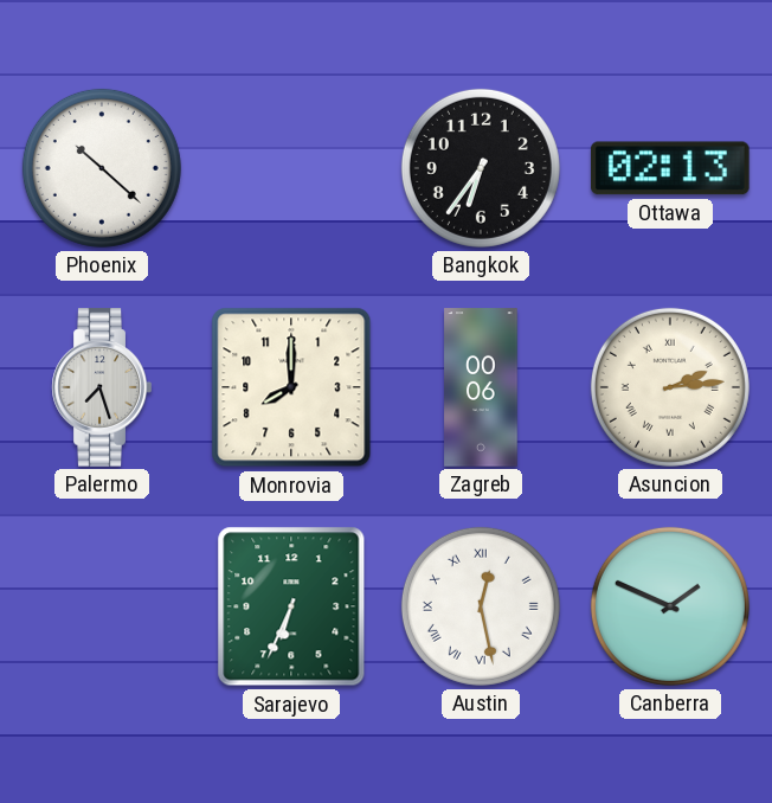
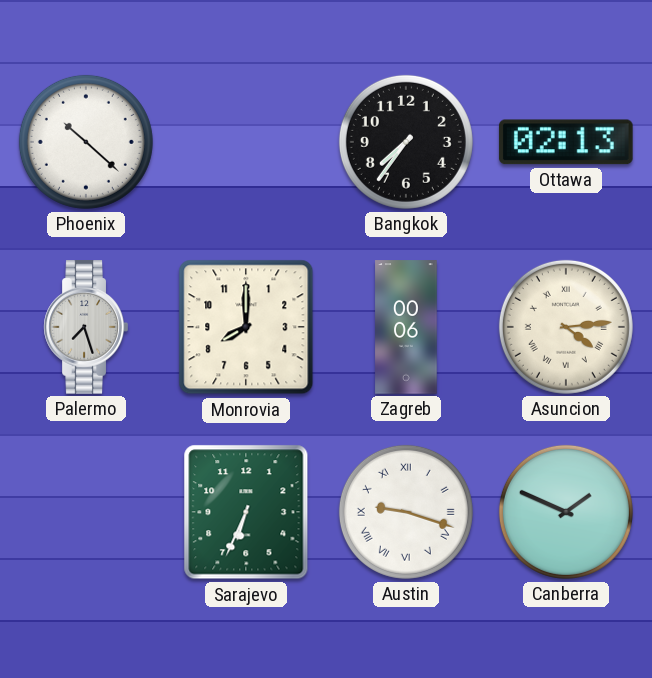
Bangkok: 6:36 -> 7:36
Asuncion: 2:14 -> 4:14
Austin: 12:28 -> 9:18
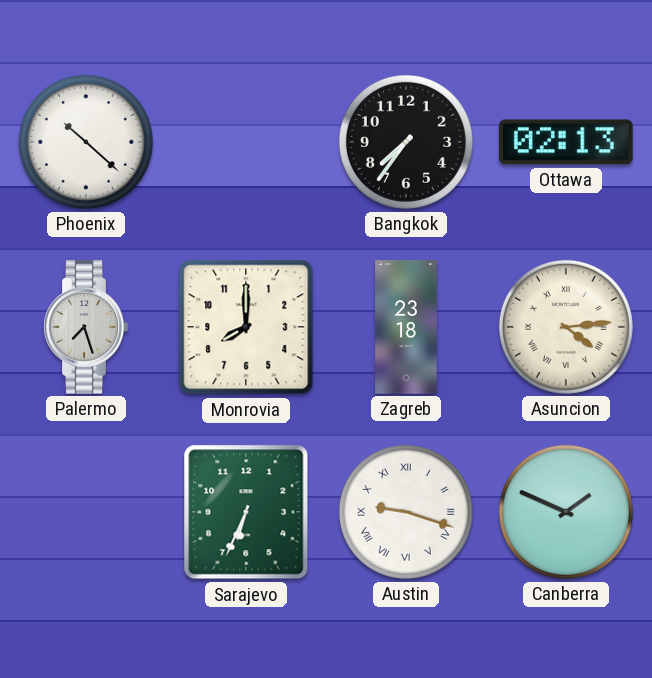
Zagreb: 00:06 -> 23:18
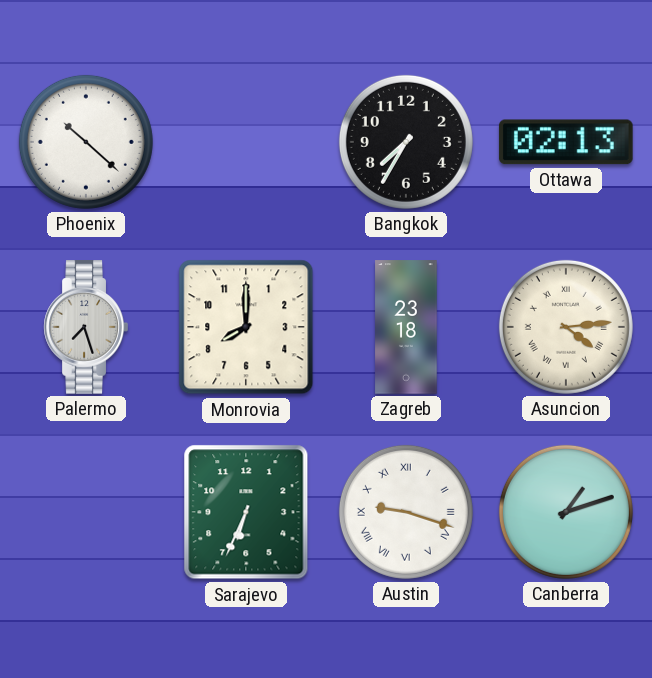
Bangkok: 7:36 -> 7:35
Canberra: 1:49 -> 1:12
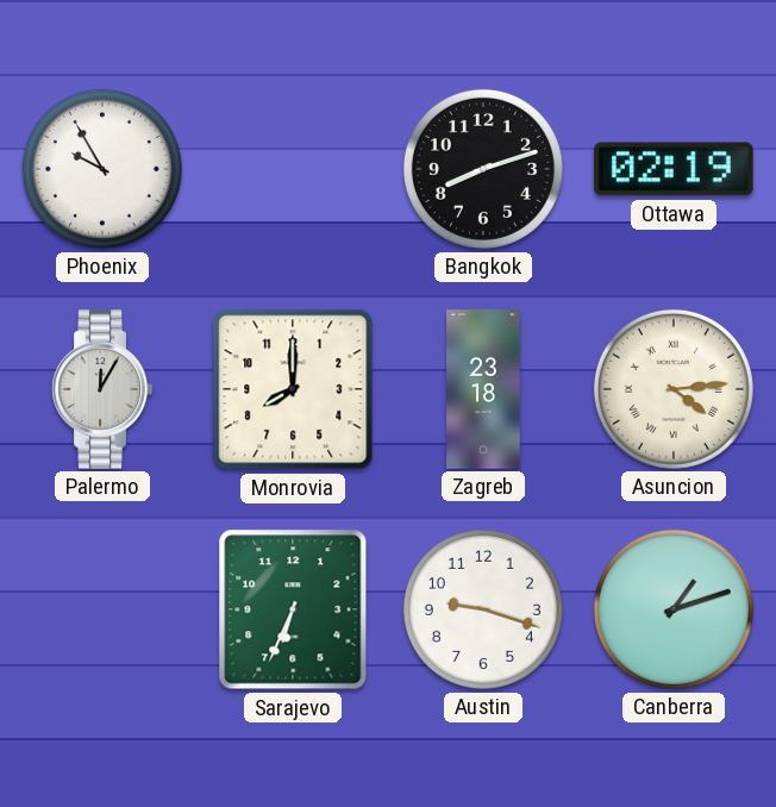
Phoenix: 10:22 -> 9:55
Bangkok: 7:35 -> 8:12
Ottawa: 02:13 -> 02:19
Palermo: 7:27 -> 12:05
Austin numerals: Roman -> Arabic
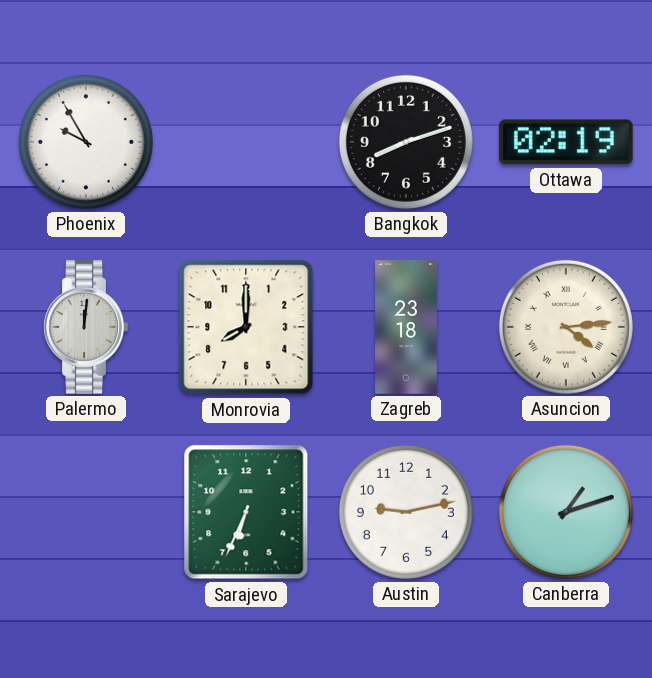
Palermo: 12:05 -> 12:01
Austin: 9:18 -> 9:13
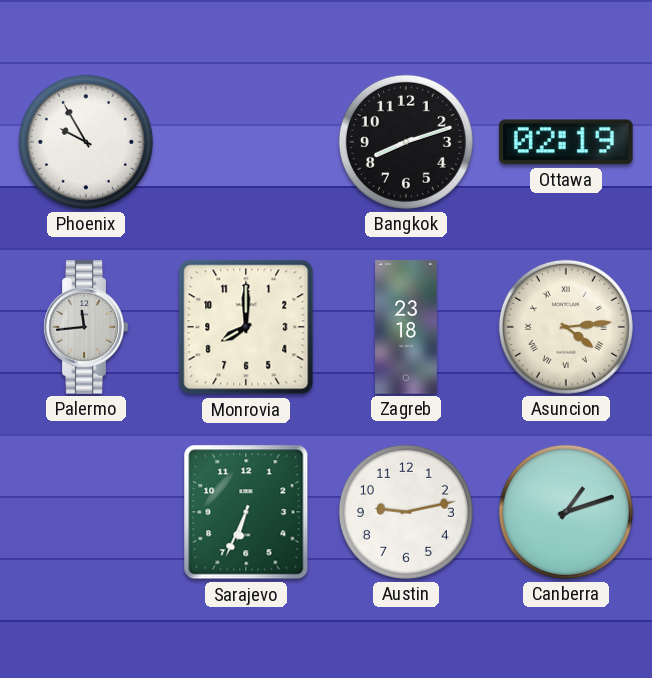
Palermo: 12:01 -> 11:44
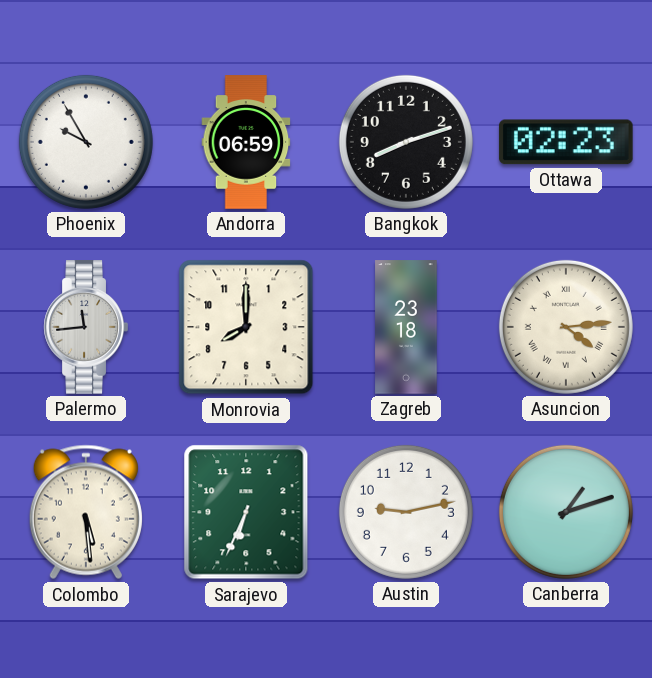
Andorra: none -> 06:59
Ottawa: 02:19 -> 02:23
Colombo: none -> 5:29
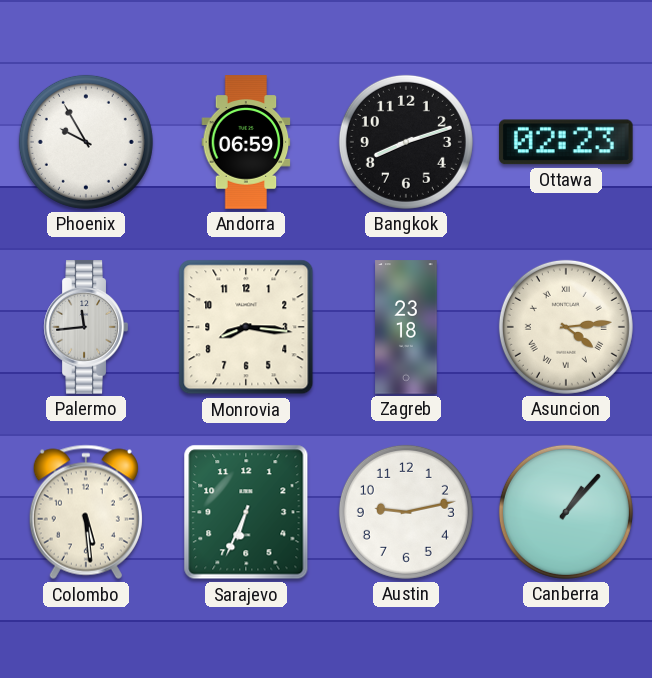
Monrovia: 8:00 -> 8:16
Canberra: 1:12 -> 1:07
